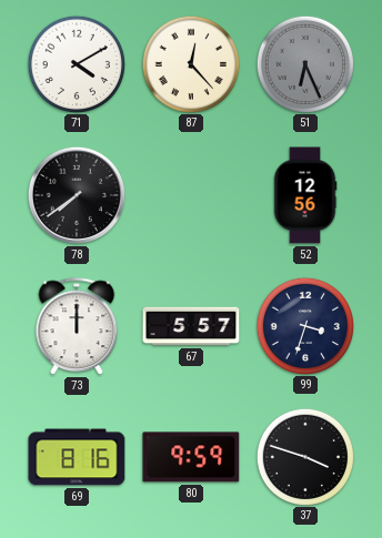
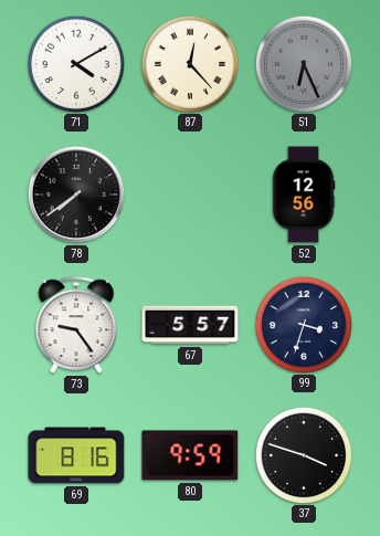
73: 12:00 -> 9:24
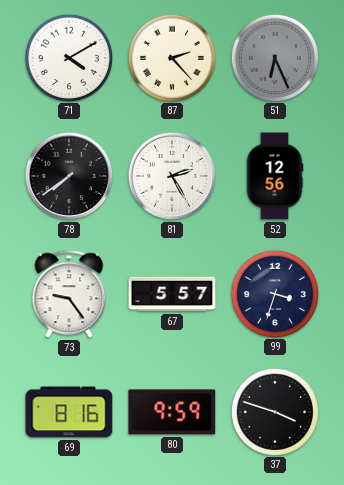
87: 12:23 -> 2:23
81: none -> 2:25
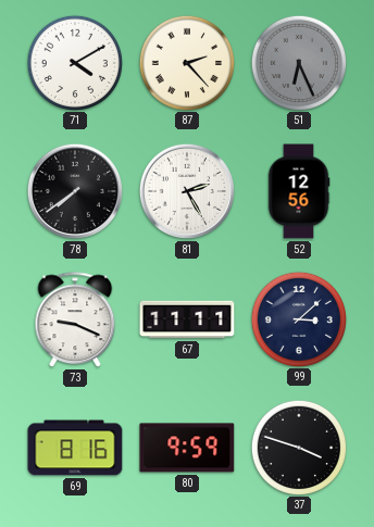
73: 9:24 -> 9:19
67: 5:57 -> 11:11
99: 3:33 -> 3:08
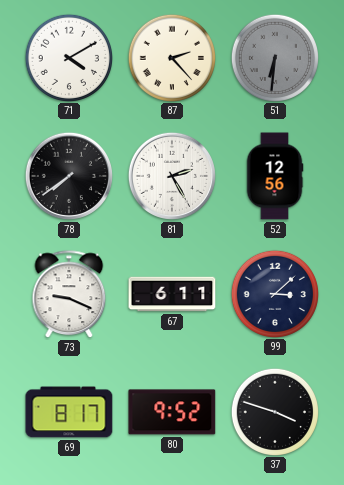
51: 6:26 -> 6:31
67: 11:11 -> 6:11
69: 8:16 -> 8:17
80: 9:59 -> 9:52
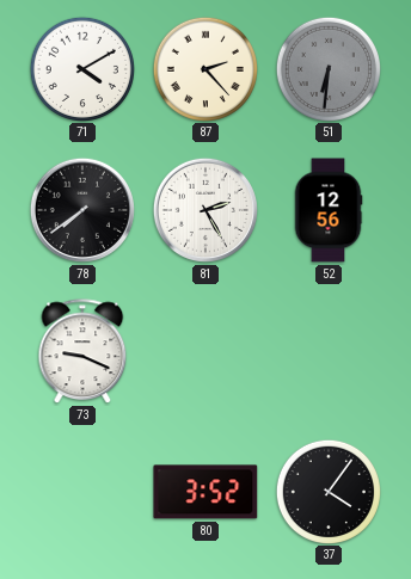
67: 6:11 -> none
99: 3:08 -> none
69: 8:17 -> none
80: 9:52 -> 3:52
37: 3:48 -> 4:06
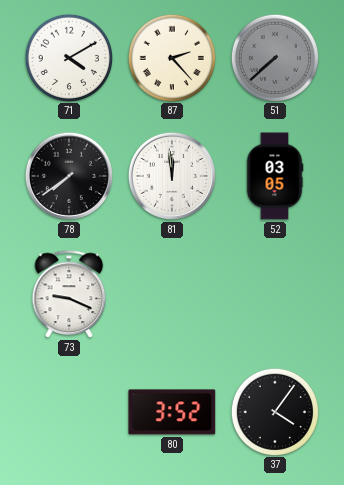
51: 6:31 -> 7:38
81: 2:25 -> 11:59
52: 12:56 -> 03:05
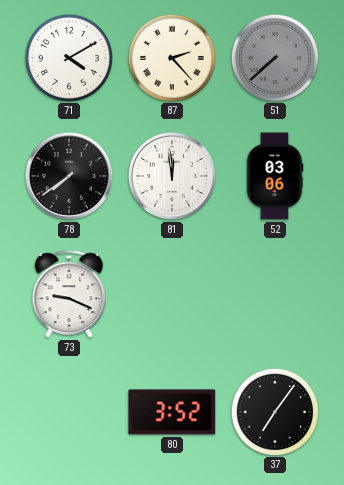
52: 03:05 -> 03:06
37: 4:06 -> 7:06
